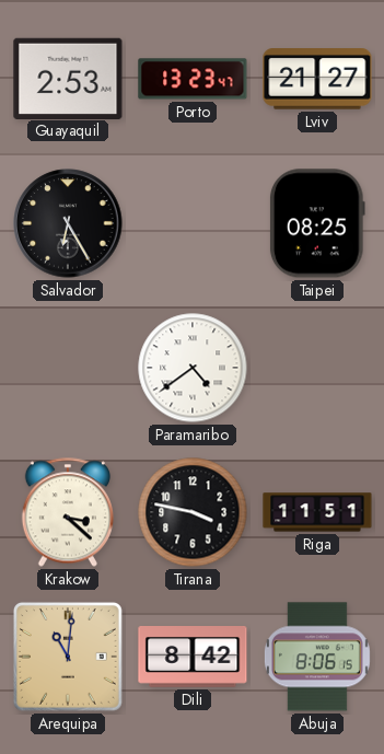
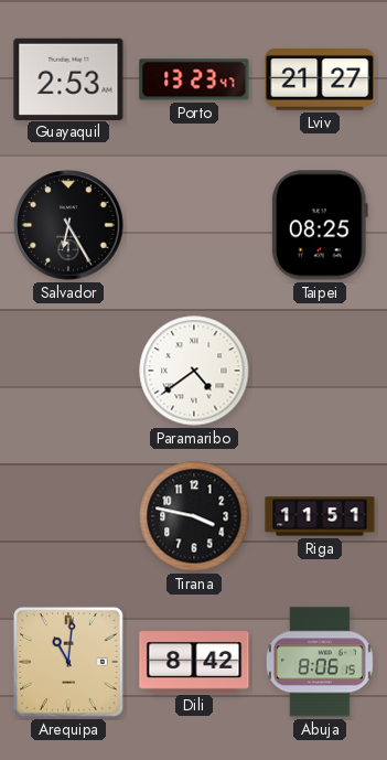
Krakow: 3:22 -> none
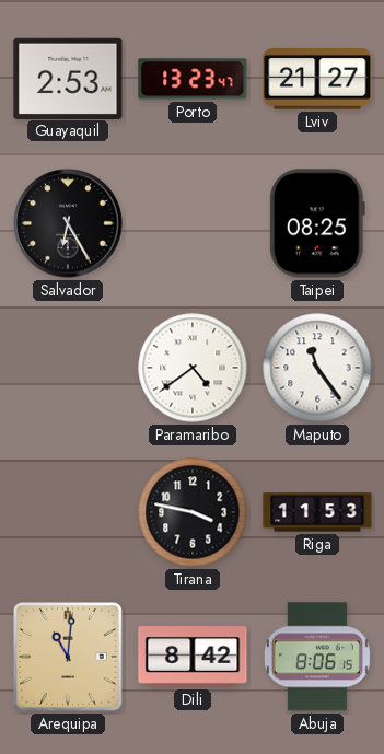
Maputo: none -> 11:24
Riga: 11:51 -> 11:53
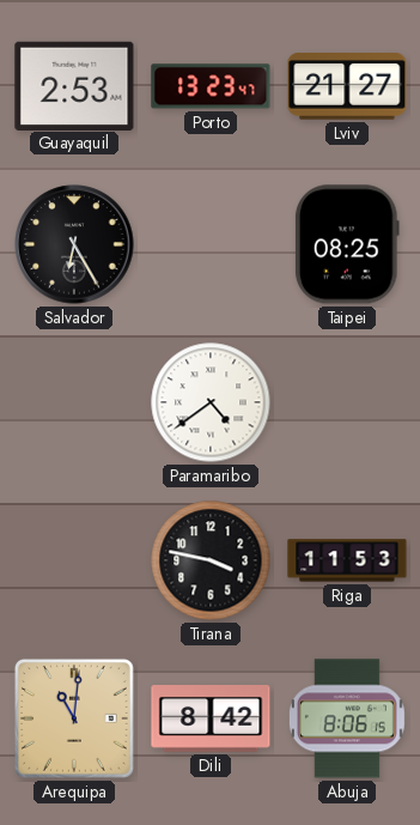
Maputo: 11:24 -> none
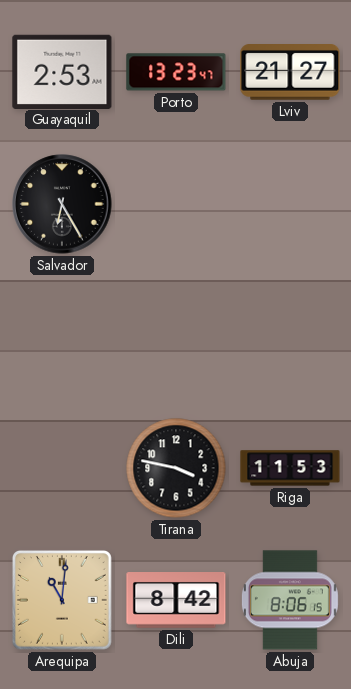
Taipei: 08:25 -> none
Paramaribo: 4:39 -> none
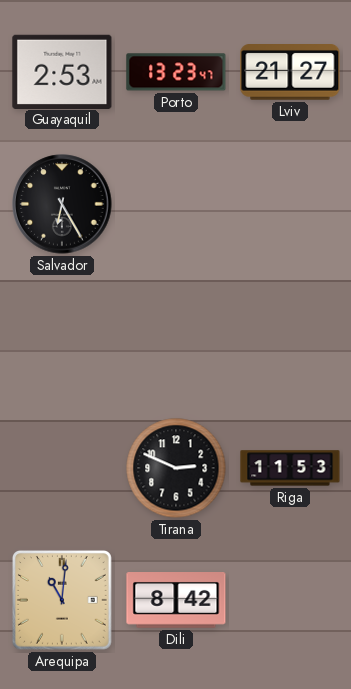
Tirana: 3:47 -> 2:49
Abuja: 8:06 -> none
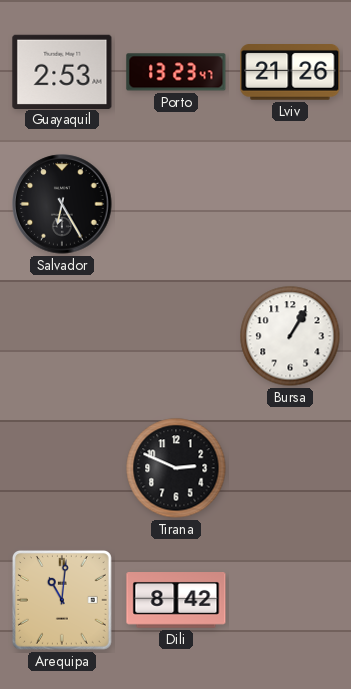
Lviv: 21:27 -> 21:26
Bursa: none -> 1:05
Riga: 11:53 -> none
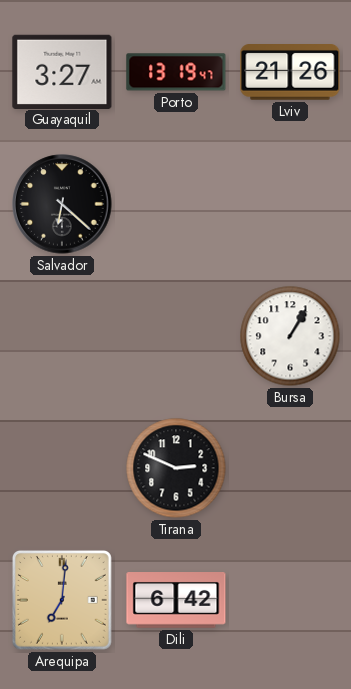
Guayaquil: 2:53 -> 3:27
Porto: 13:23 -> 13:19
Salvador: 6:25 -> 6:22
Arequipa: 11:01 -> 7:01
Dili: 8:42 -> 6:42
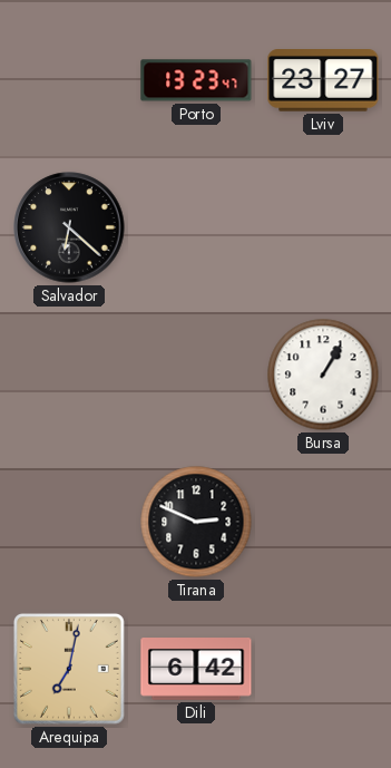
Guayaquil: 3:27 -> none
Porto: 13:19 -> 13:23
Lviv: 21:26 -> 23:27
Arequipa: 7:01 -> 7:02
